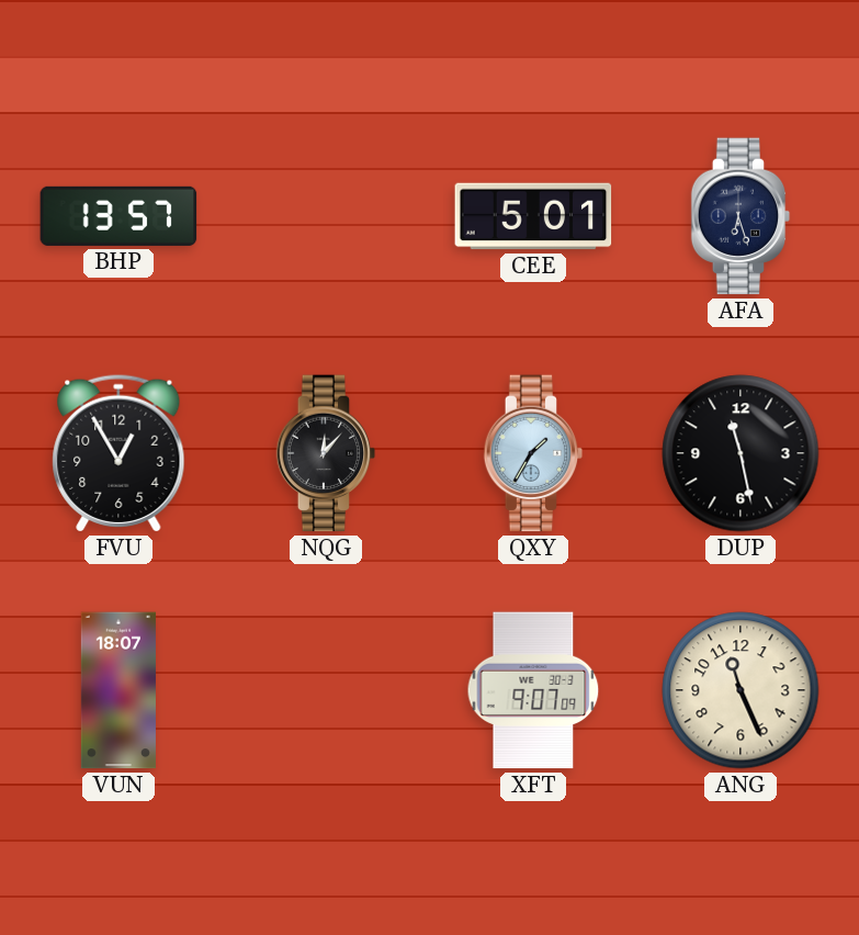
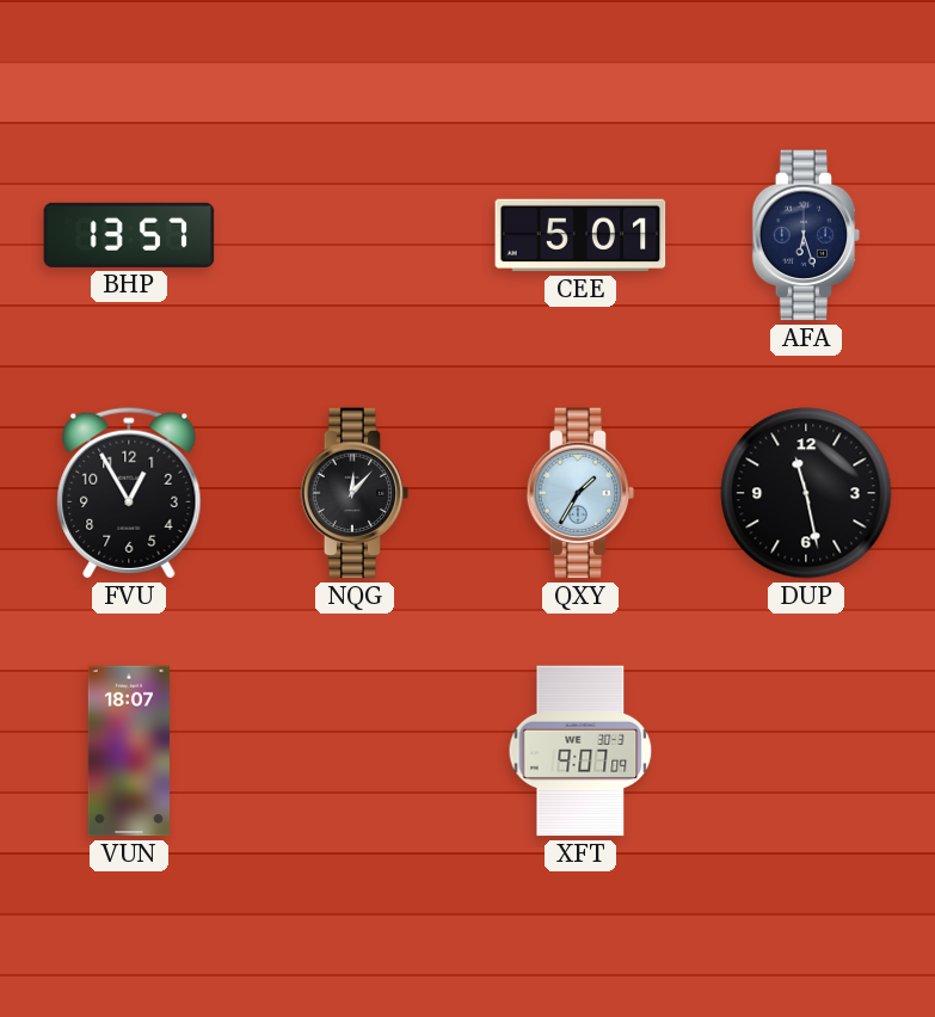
ANG: 11:26 -> none
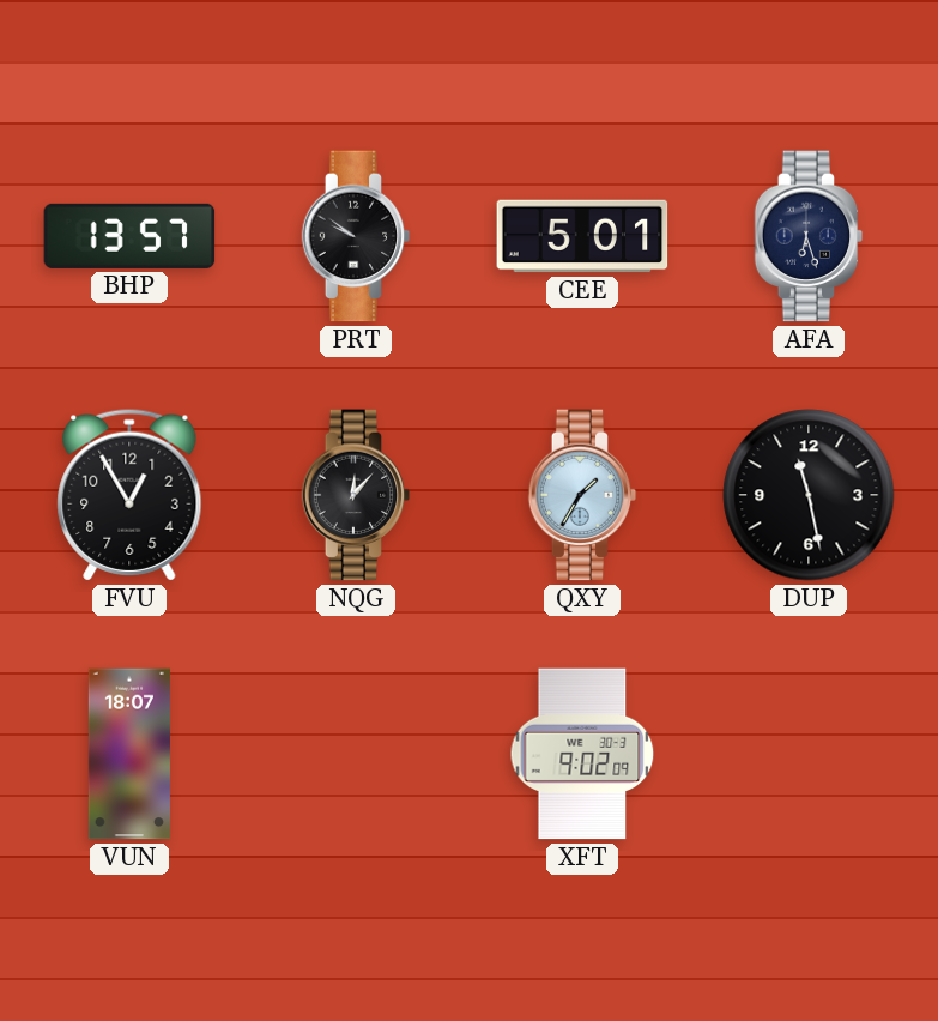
PRT: none -> 9:51
XFT: 9:07 -> 9:02
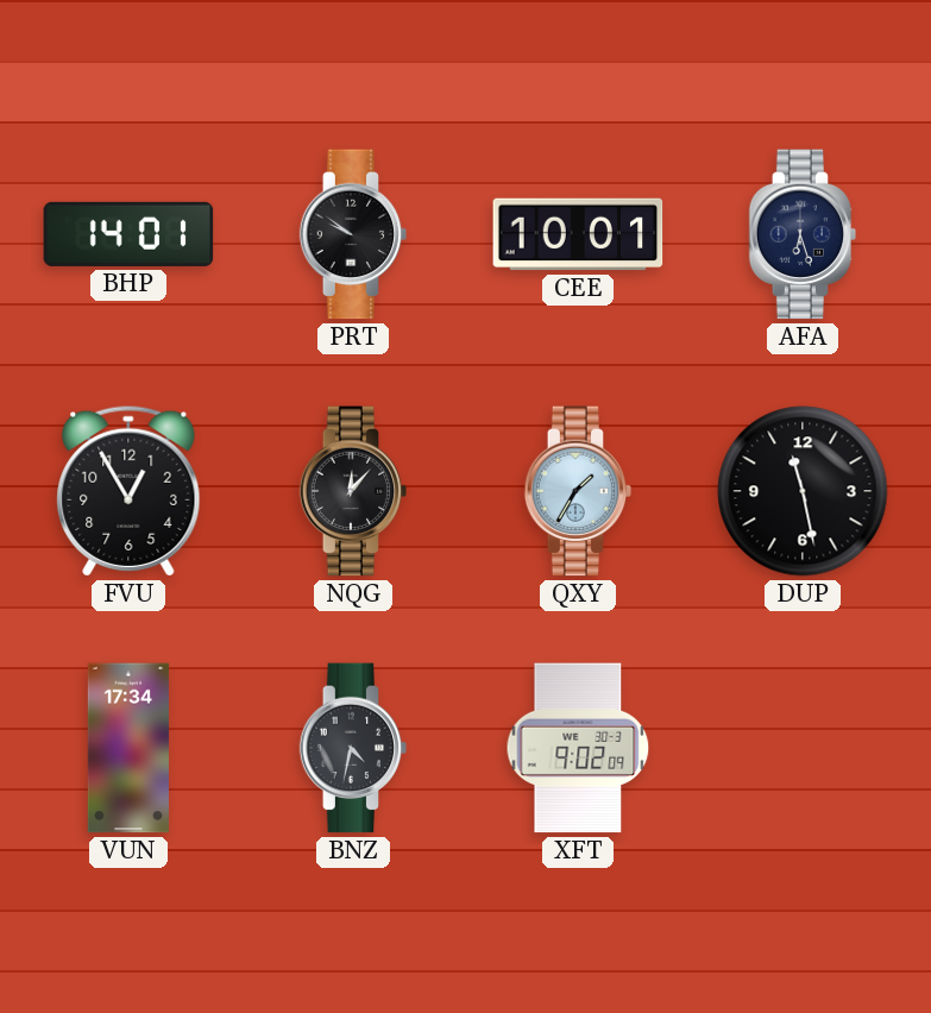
BHP: 13:57 -> 14:01
CEE: 5:01 -> 10:01
VUN: 18:07 -> 17:34
BNZ: none -> 4:32
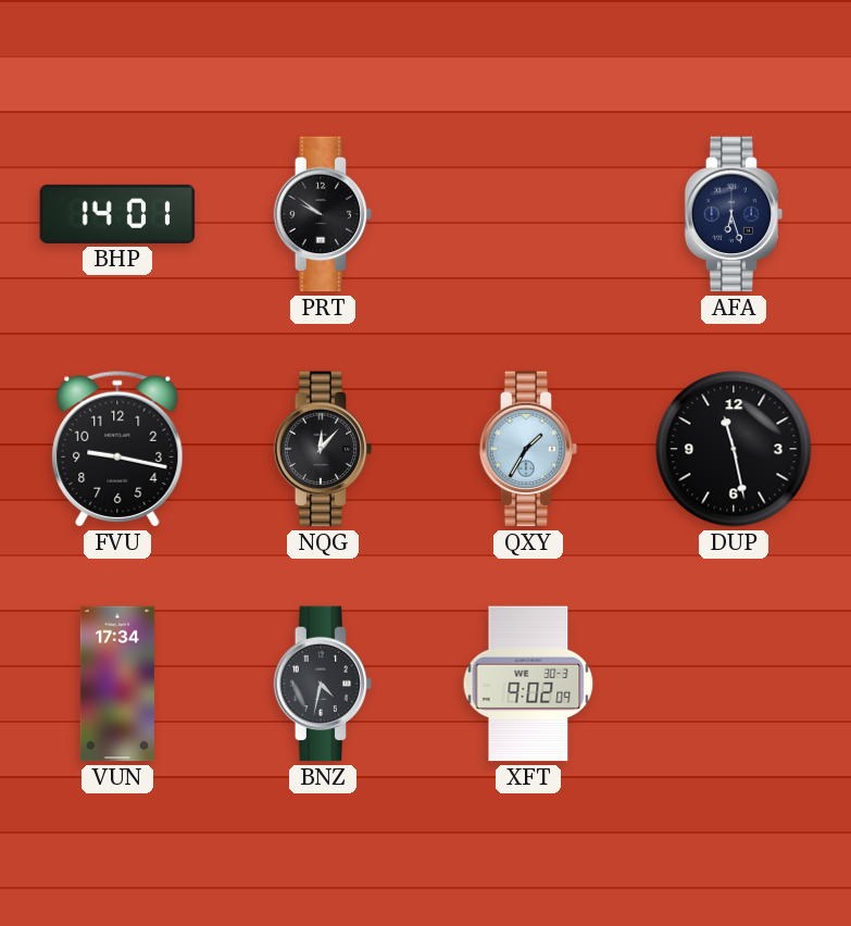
CEE: 10:01 -> none
FVU: 12:55 -> 9:17
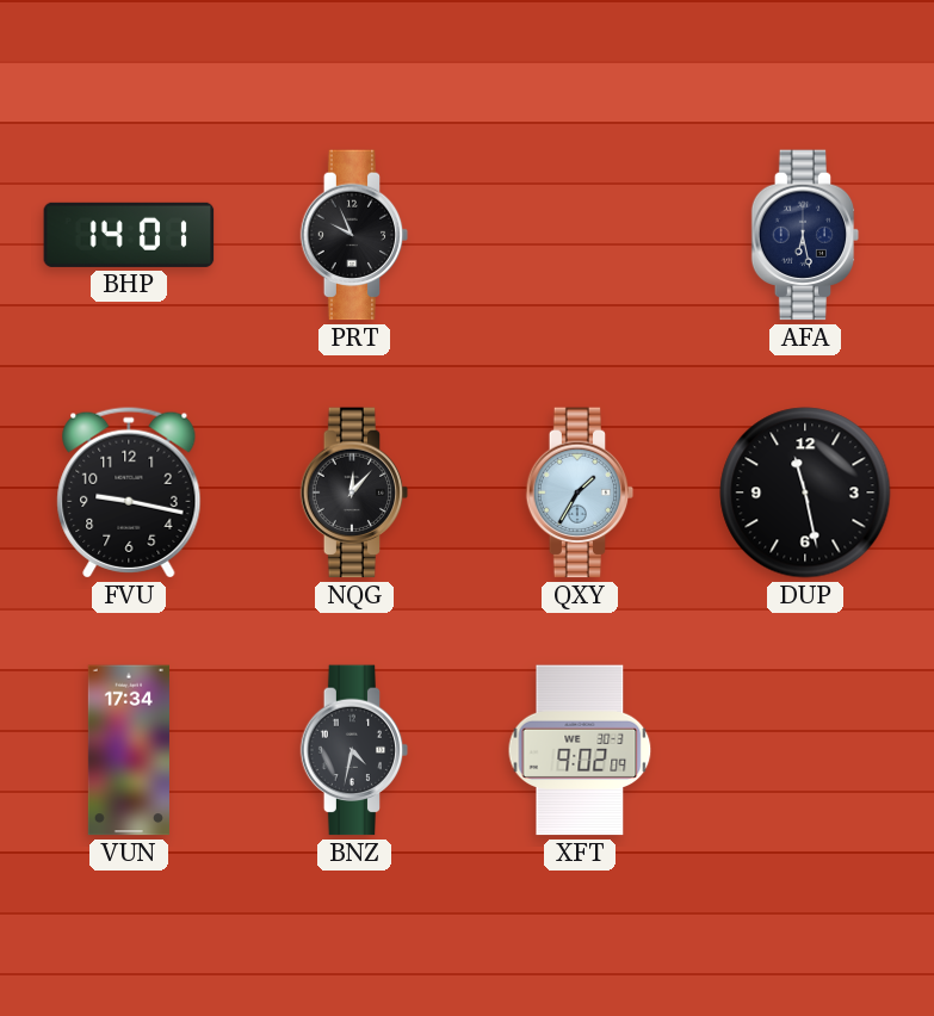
PRT: 9:51 -> 9:56
AFA: 6:27 -> 6:28
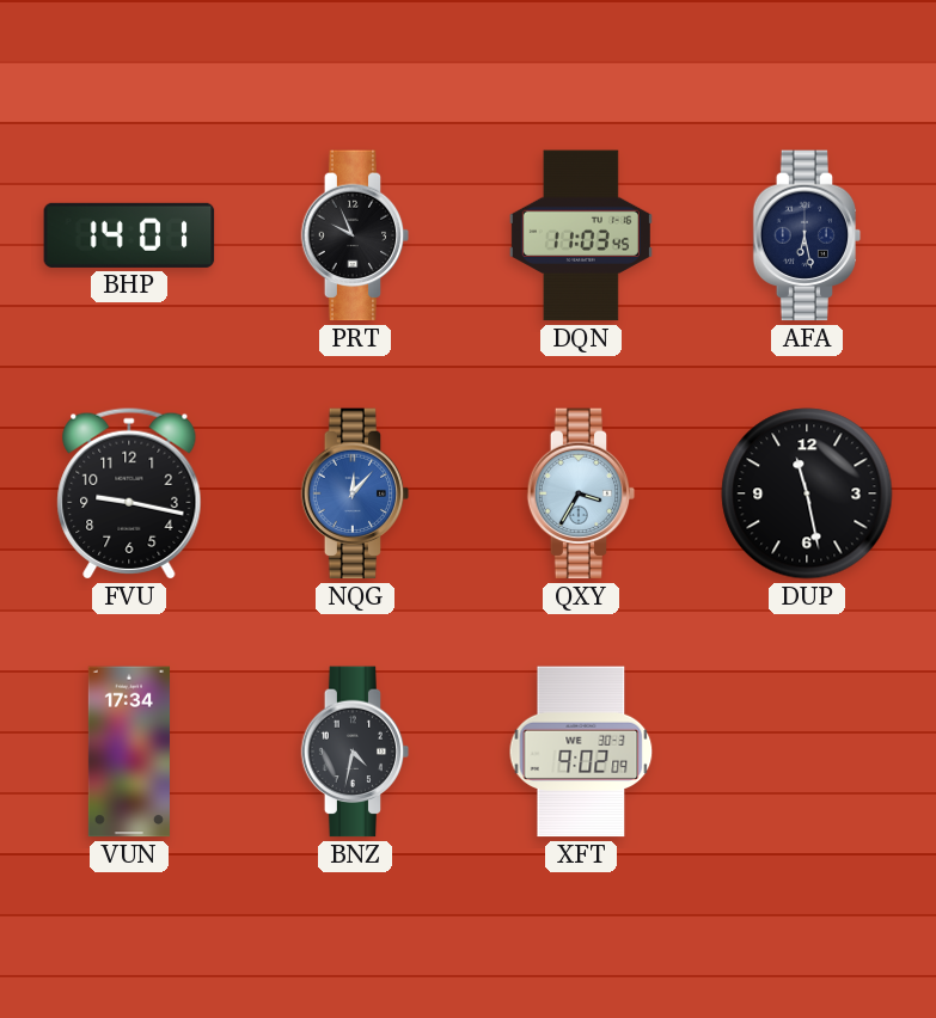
DQN: none -> 11:03
NQG dial: black -> blue
QXY: 1:35 -> 3:35
